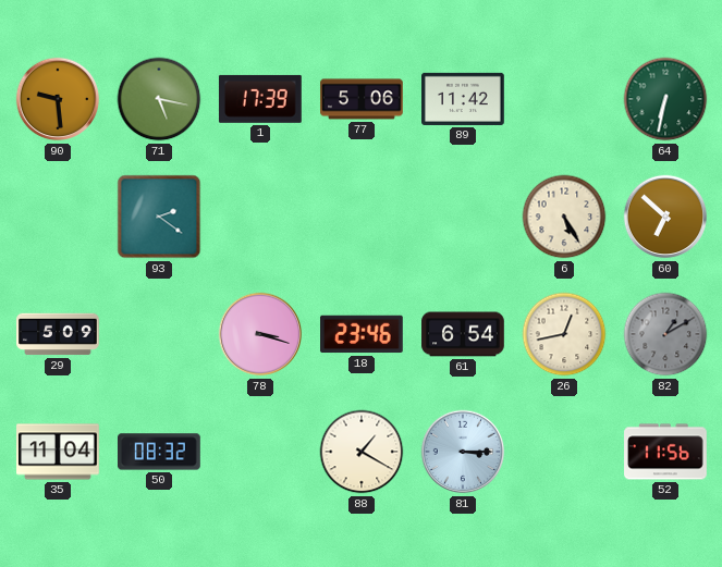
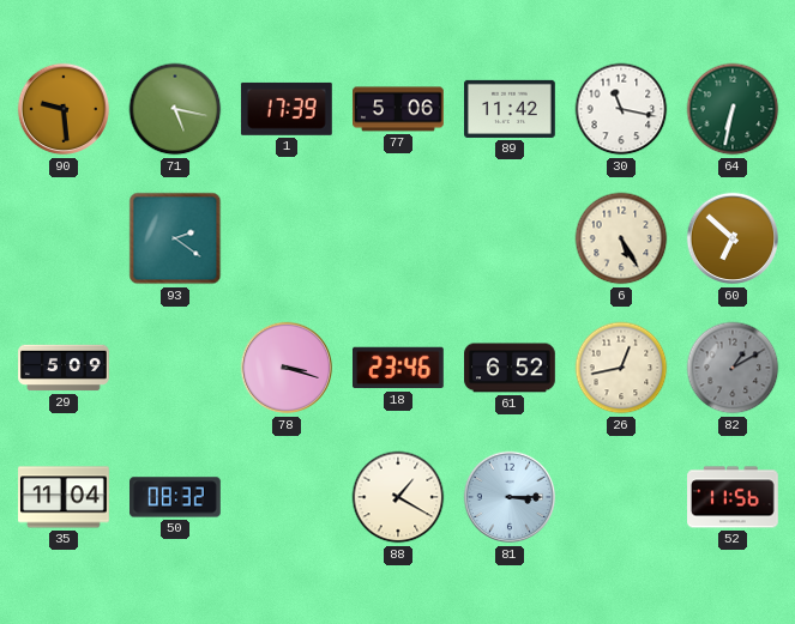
30: none -> 11:17
61: 6:54 -> 6:52
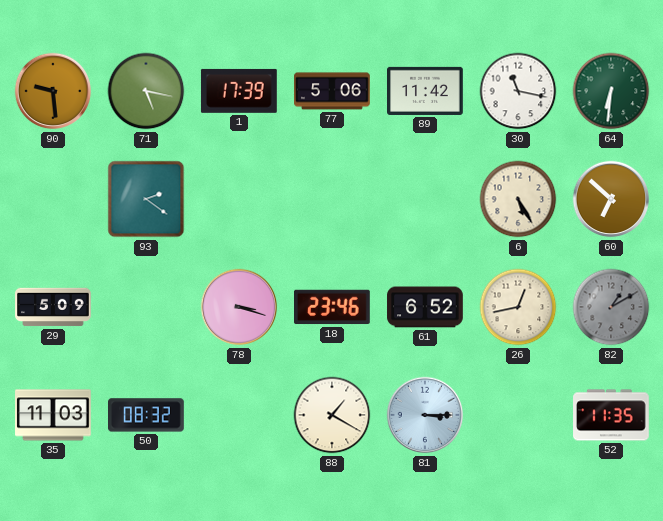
64: 6:32 -> 6:31
35: 11:04 -> 11:03
52: 11:56 -> 11:35
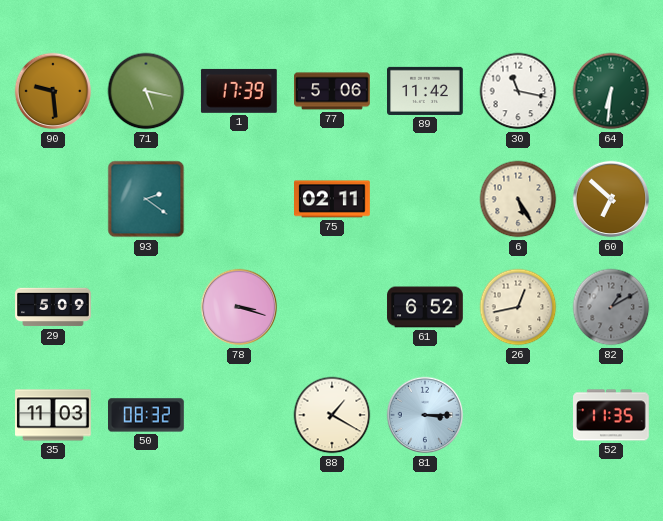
75: none -> 02:11
18: 23:46 -> none
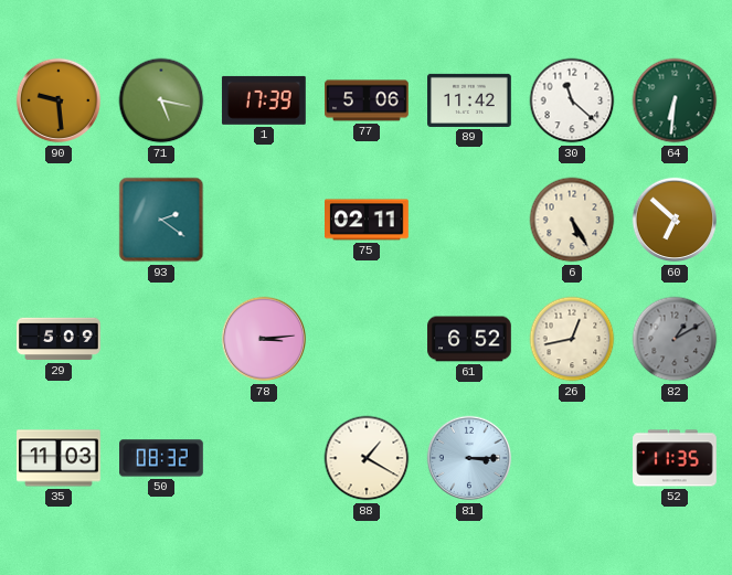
30: 11:17 -> 11:22
78: 3:18 -> 3:14
